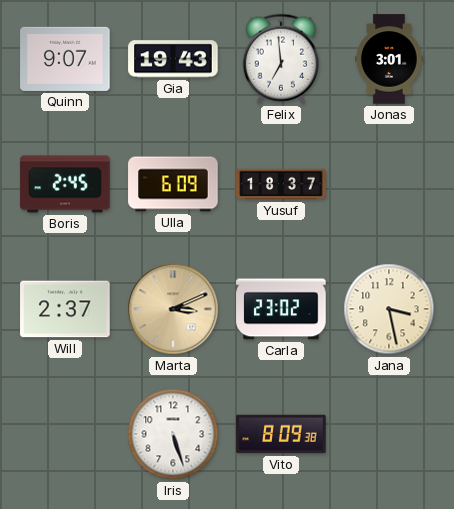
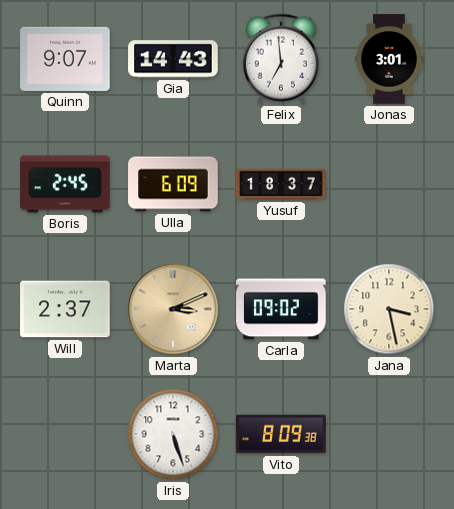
Gia: 19:43 -> 14:43
Carla: 23:02 -> 09:02
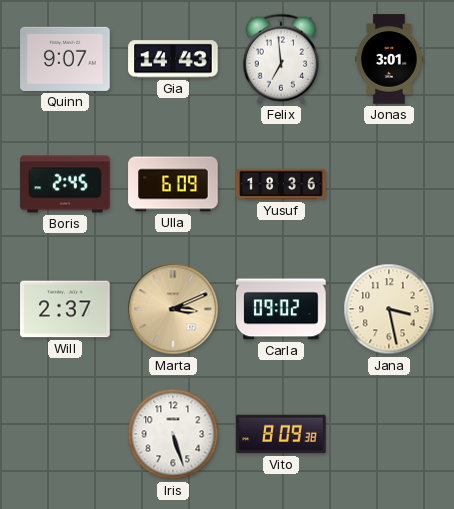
Yusuf: 18:37 -> 18:36
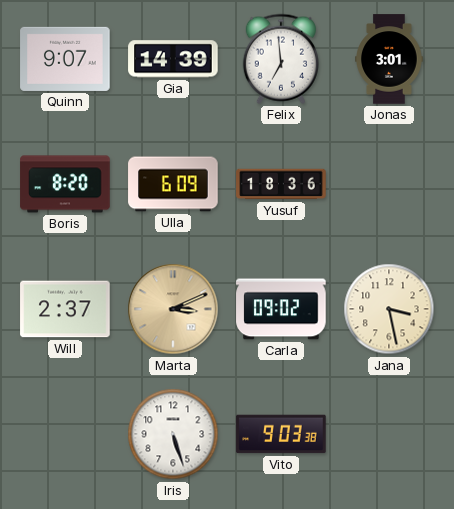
Gia: 14:43 -> 14:39
Boris: 2:45 -> 8:20
Vito: 8:09 -> 9:03
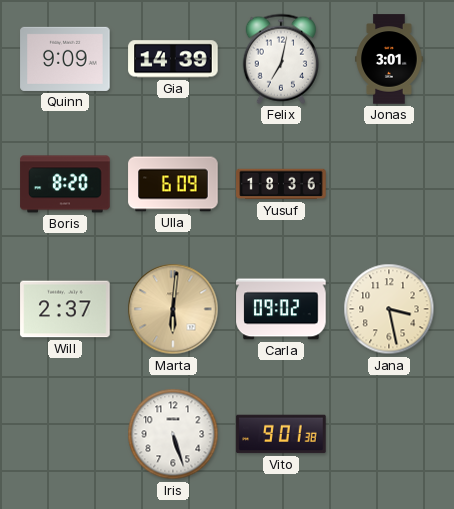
Quinn: 9:07 -> 9:09
Felix: 6:59 -> 7:02
Marta: 3:11 -> 6:01
Vito: 9:03 -> 9:01
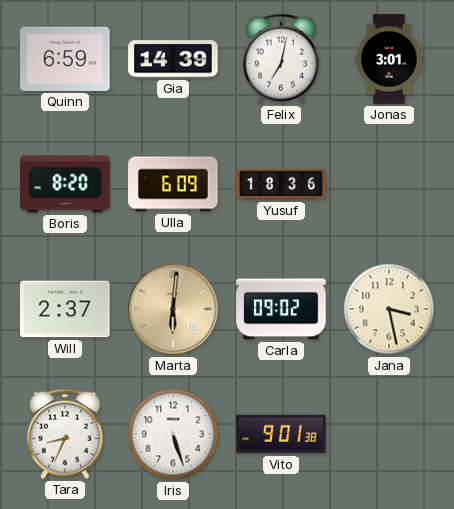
Quinn: 9:09 -> 6:59
Tara: none -> 8:34
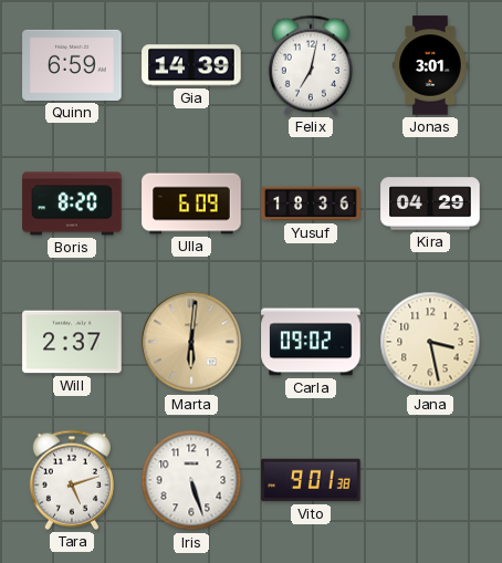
Kira: none -> 04:29
Tara: 8:34 -> 5:12
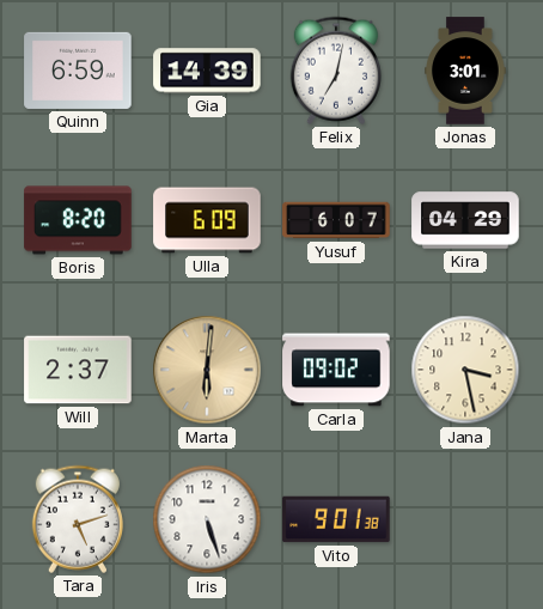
Yusuf: 18:36 -> 6:07
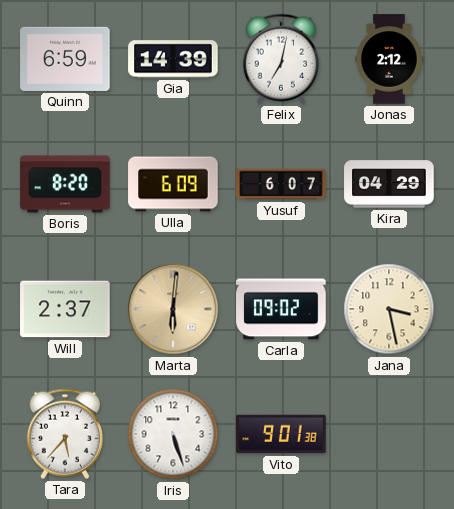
Jonas: 3:01 -> 2:12
Tara: 5:12 -> 5:37
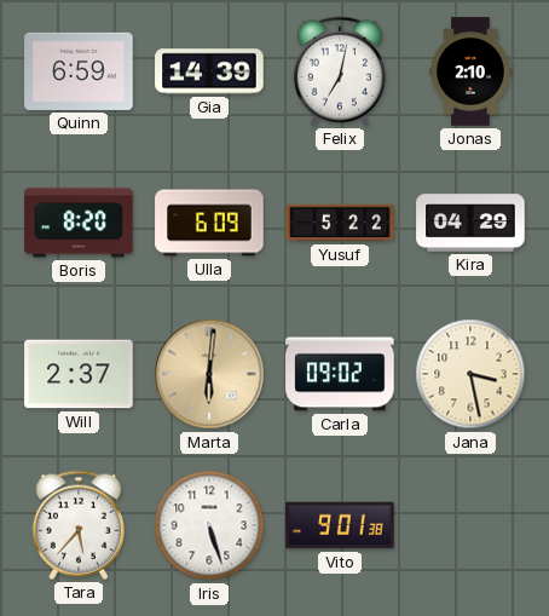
Jonas: 2:12 -> 2:10
Yusuf: 6:07 -> 5:22
